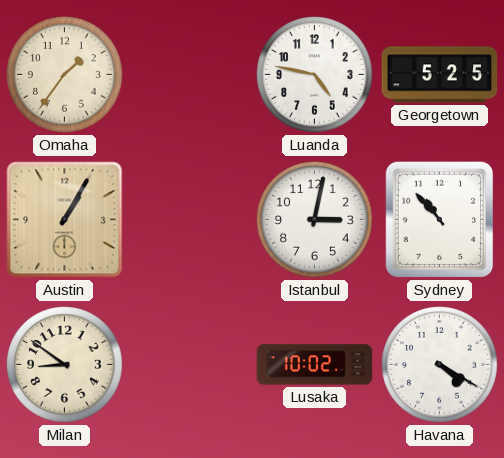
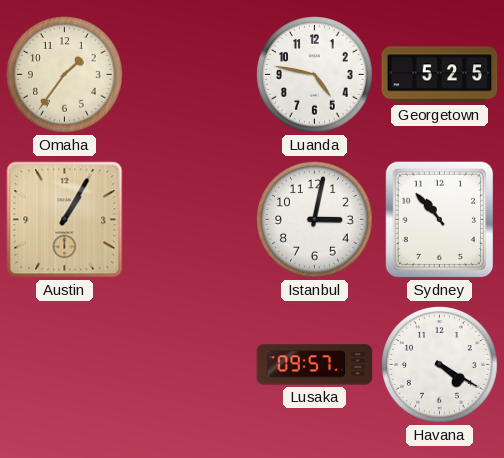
Milan: 8:51 -> none
Lusaka: 10:02 -> 09:57
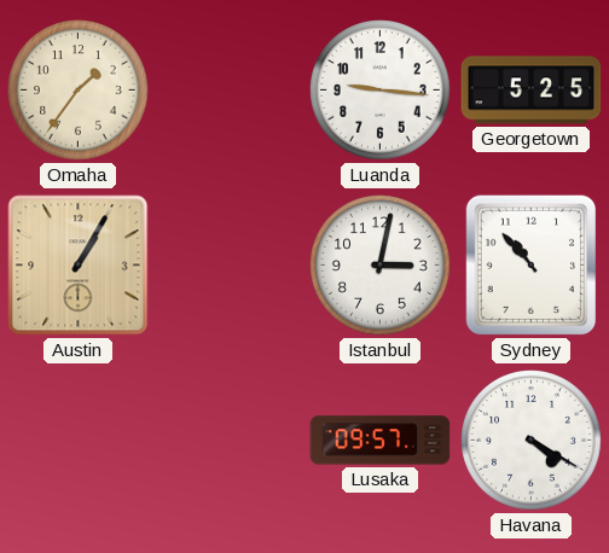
Luanda: 4:47 -> 9:16
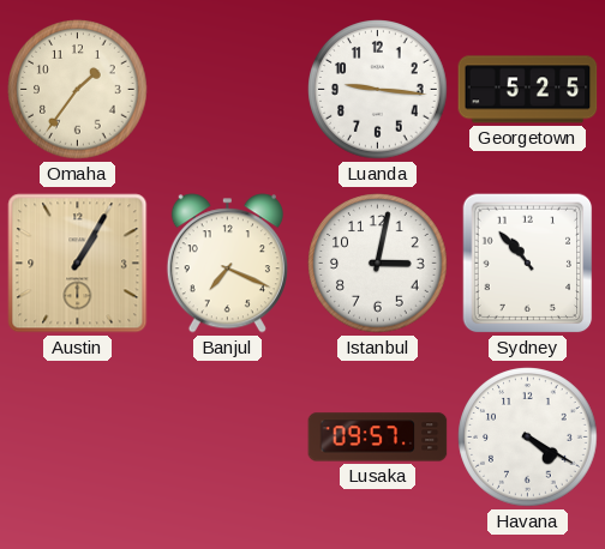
Banjul: none -> 7:19
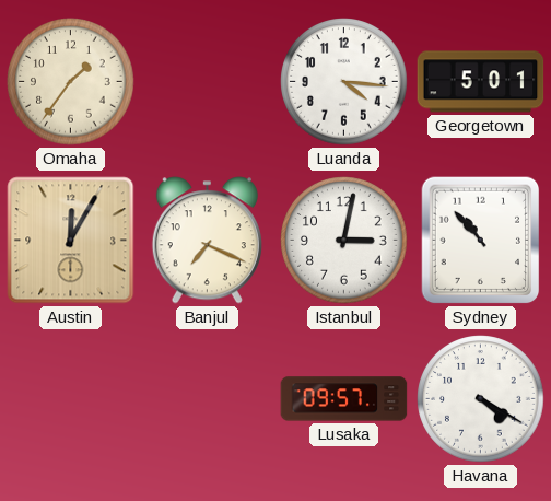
Luanda: 9:16 -> 4:16
Georgetown: 5:25 -> 5:01
Austin: 1:05 -> 12:05
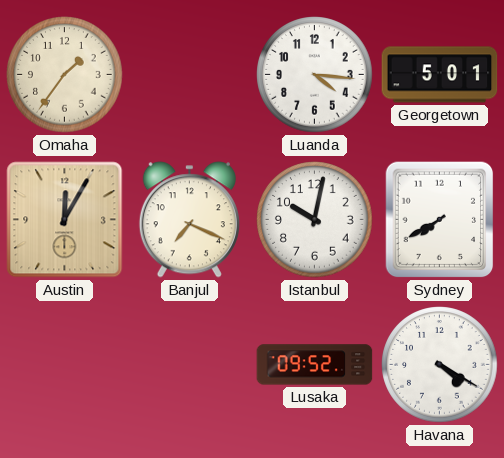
Istanbul: 3:02 -> 10:02
Sydney: 10:53 -> 7:40
Lusaka: 09:57 -> 09:52
